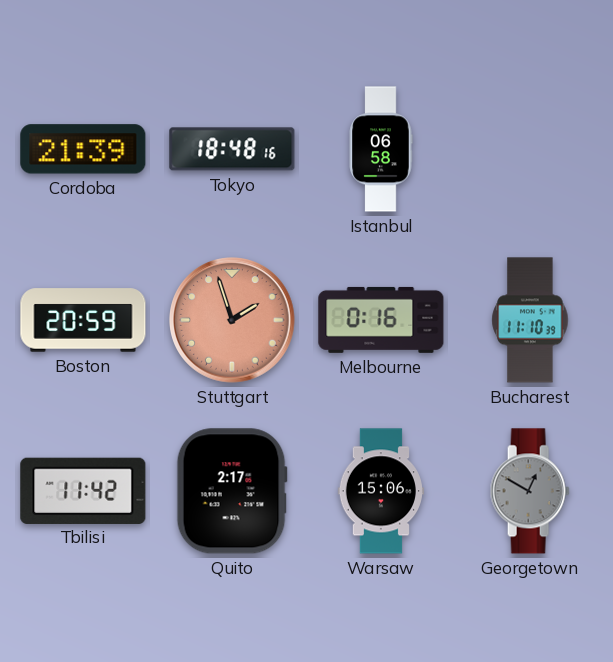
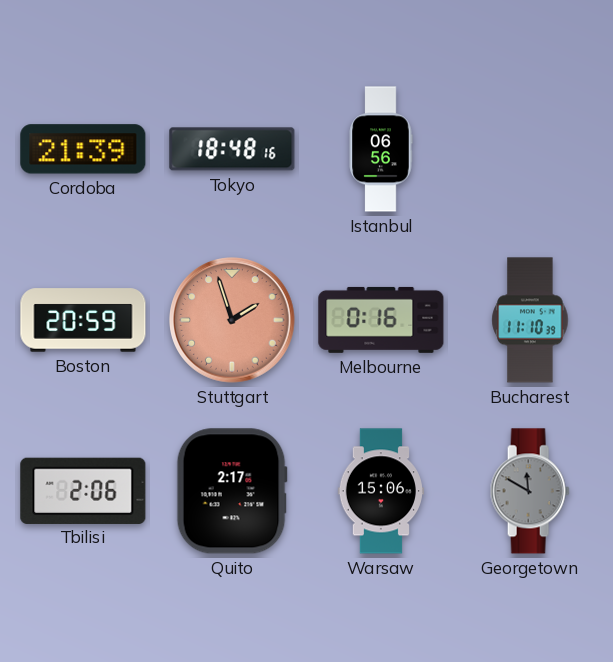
Istanbul: 06:58 -> 06:56
Tbilisi: 11:42 -> 2:06
Georgetown: 12:50 -> 11:50
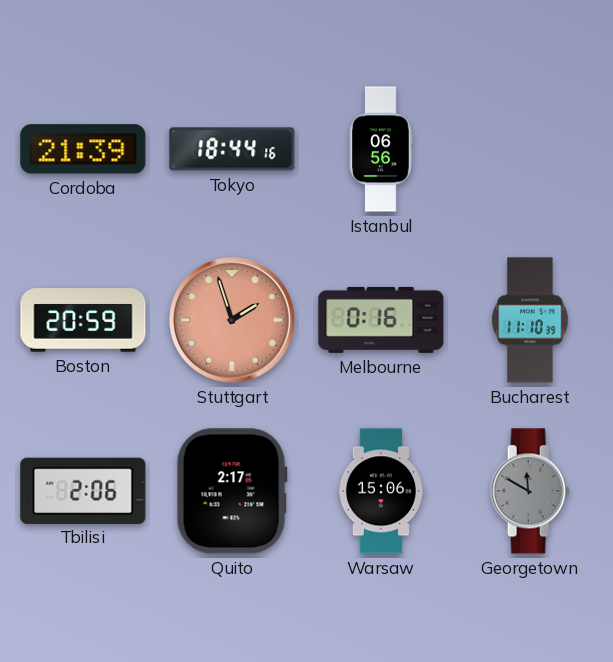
Tokyo: 18:48 -> 18:44
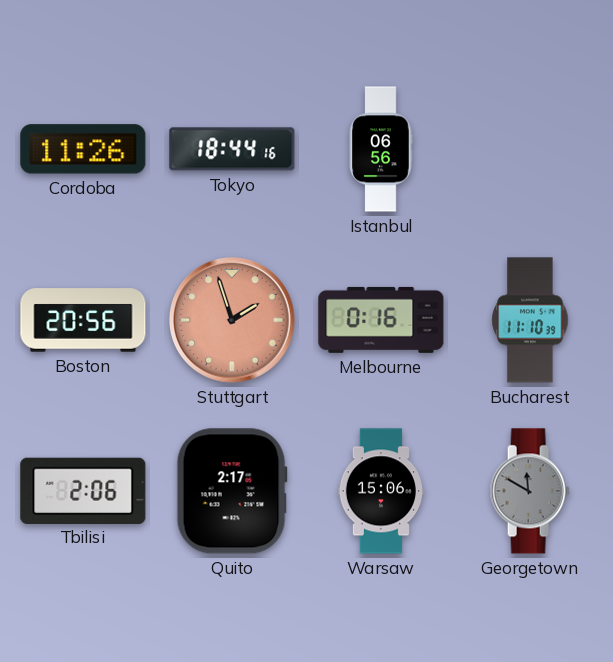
Cordoba: 21:39 -> 11:26
Boston: 20:59 -> 20:56
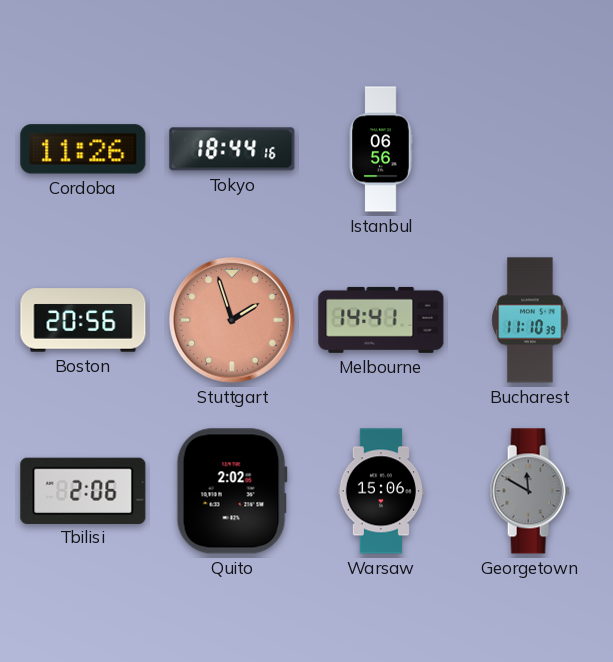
Melbourne: 0:16 -> 14:41
Quito: 2:17 -> 2:02
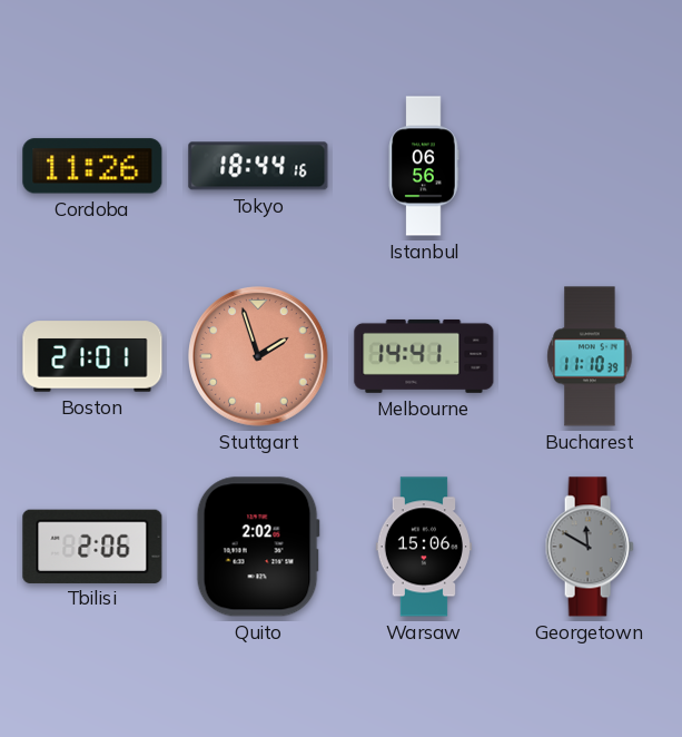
Boston: 20:56 -> 21:01
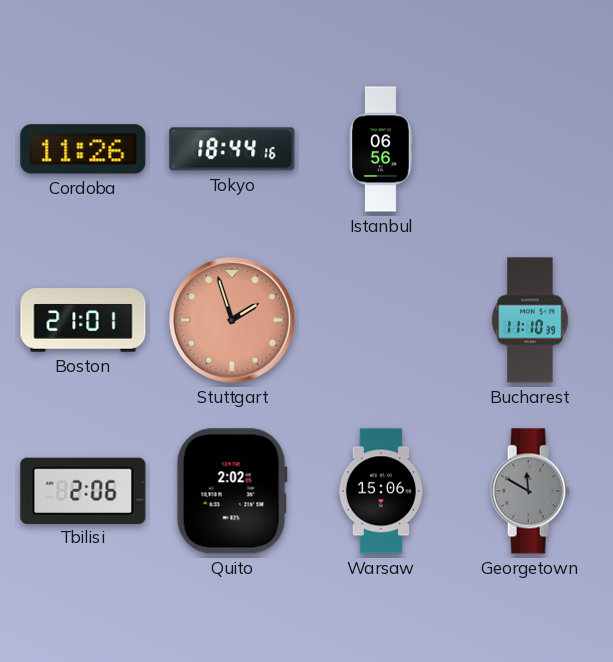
Melbourne: 14:41 -> none
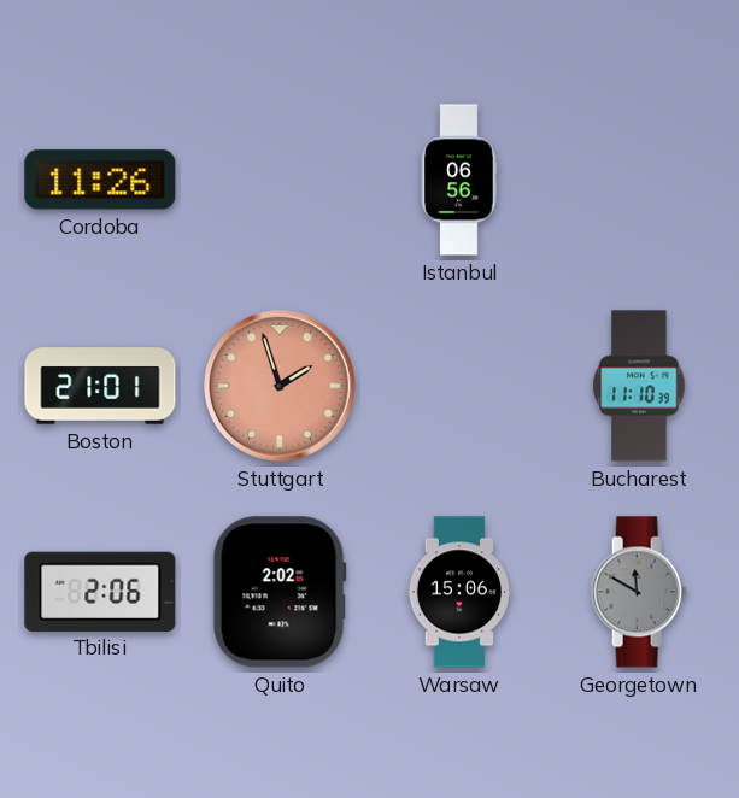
Tokyo: 18:44 -> none
